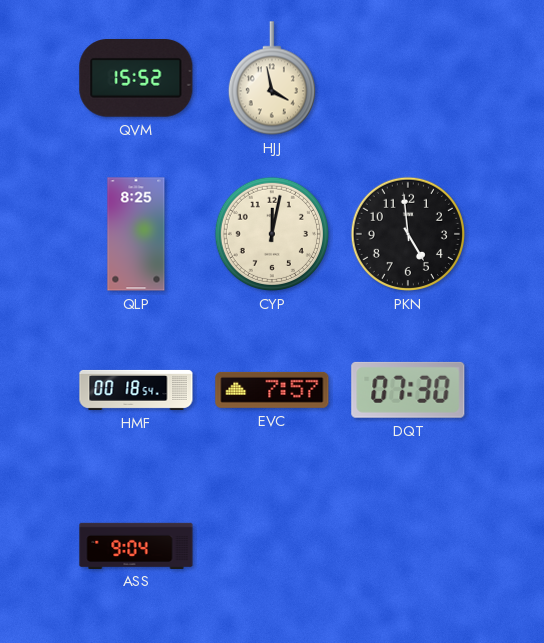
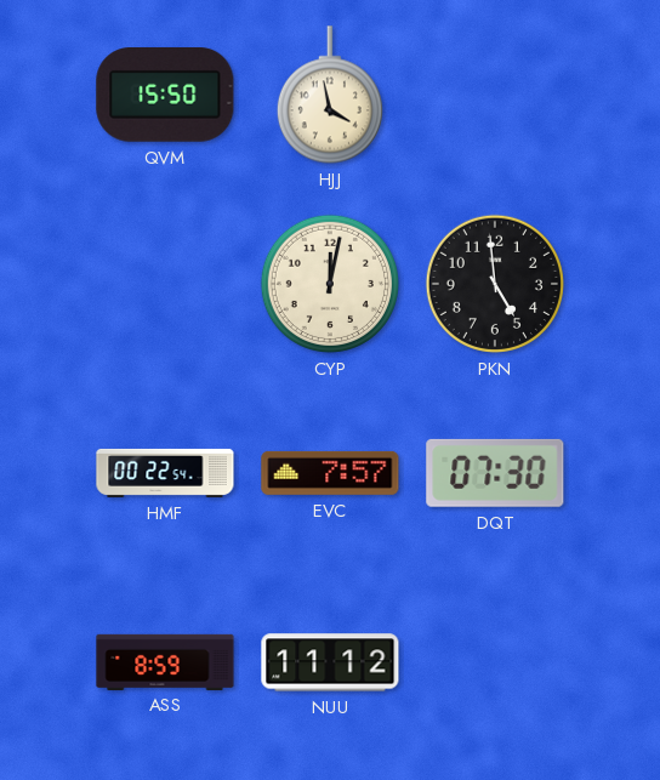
QVM: 15:52 -> 15:50
QLP: 8:25 -> none
HMF: 00:18 -> 00:22
ASS: 9:04 -> 8:59
NUU: none -> 11:12
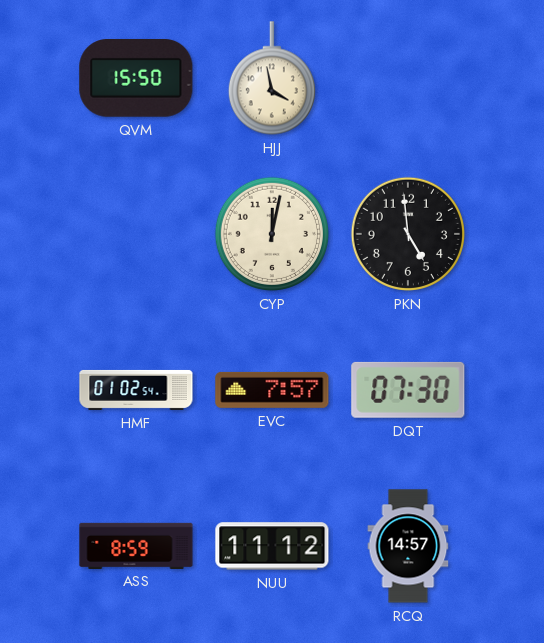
HMF: 00:22 -> 01:02
RCQ: none -> 14:57
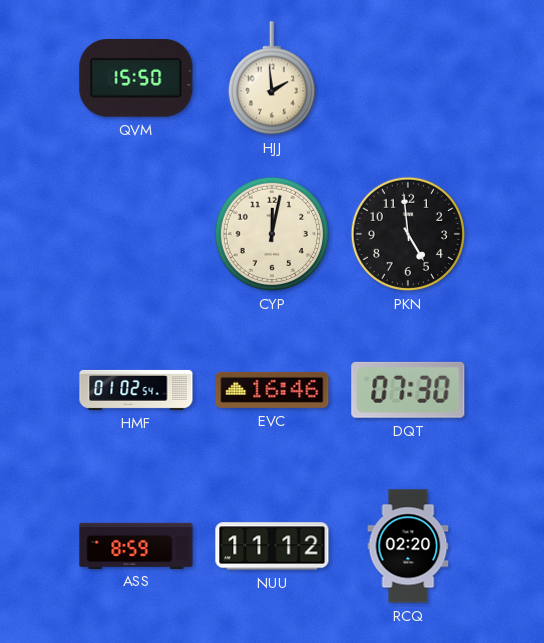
HJJ: 3:58 -> 1:59
EVC: 7:57 -> 16:46
RCQ: 14:57 -> 02:20
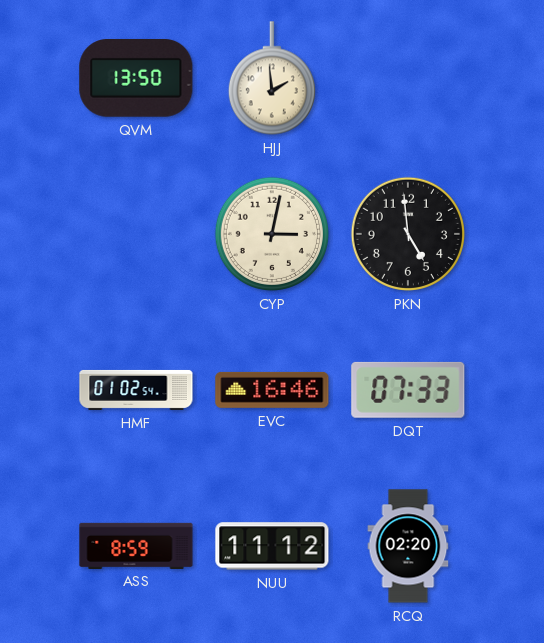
QVM: 15:50 -> 13:50
CYP: 12:02 -> 3:02
DQT: 07:30 -> 07:33
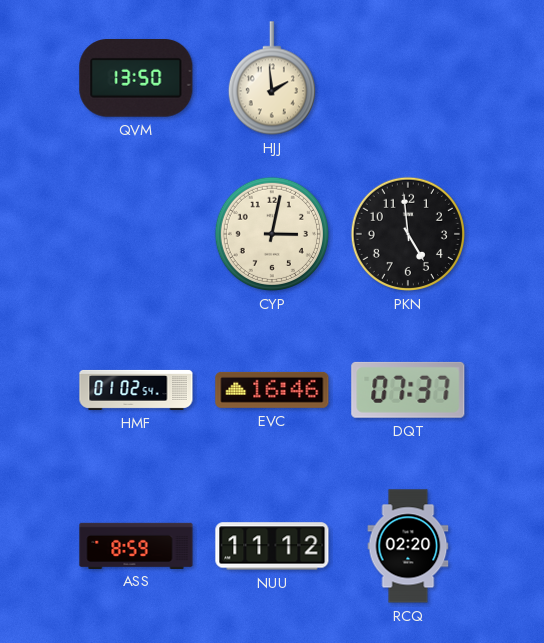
DQT: 07:33 -> 07:37
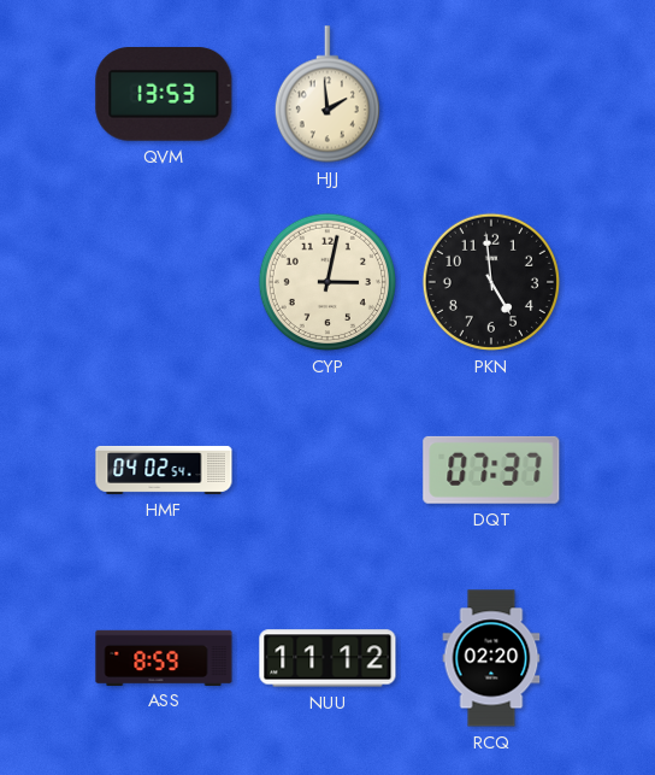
QVM: 13:50 -> 13:53
HMF: 01:02 -> 04:02
EVC: 16:46 -> none
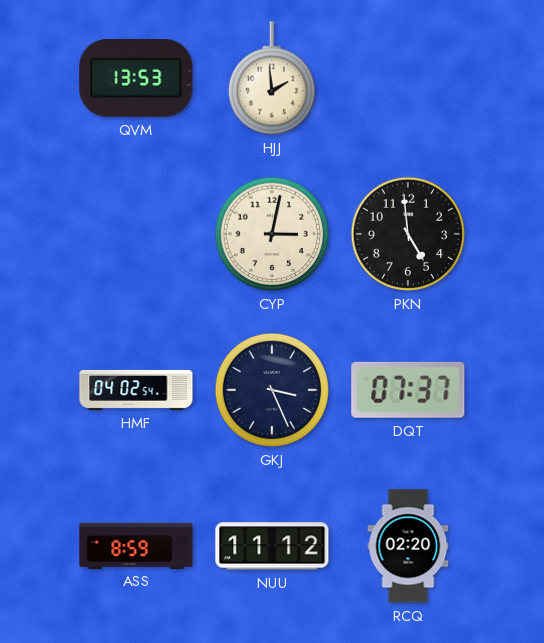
GKJ: none -> 3:26
